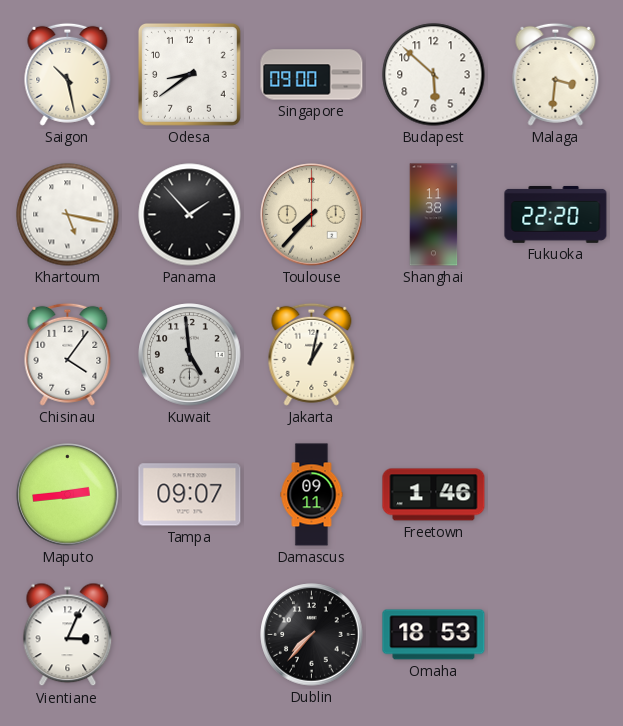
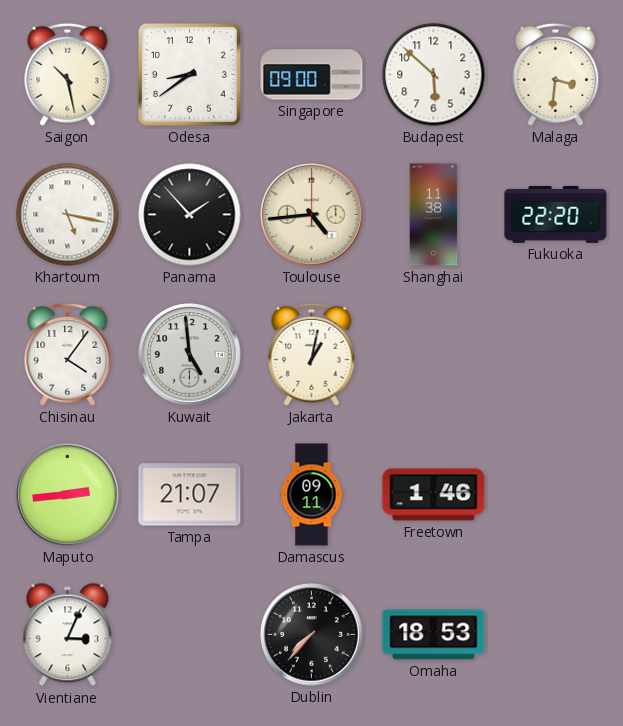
Toulouse: 7:37 -> 4:44
Tampa: 09:07 -> 21:07
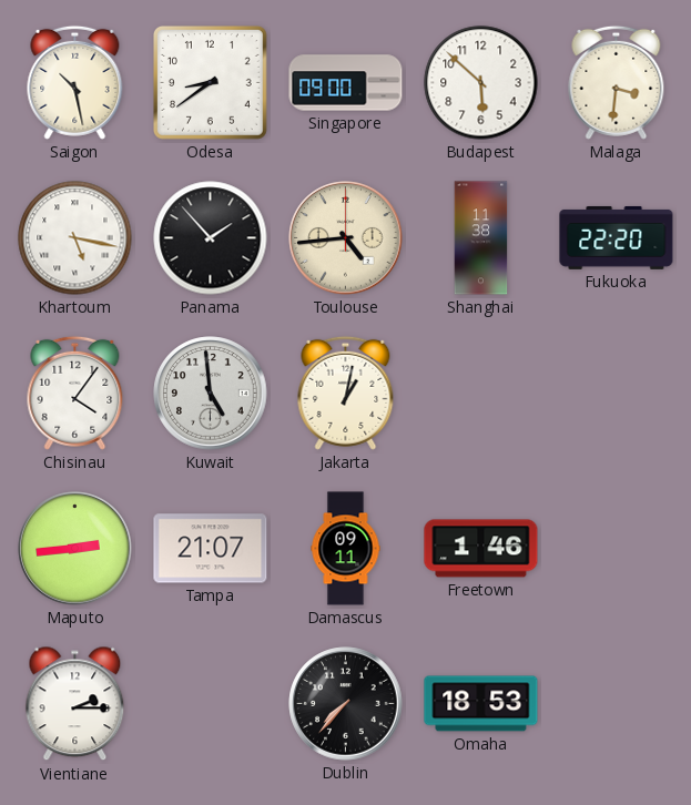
Vientiane: 3:04 -> 2:15
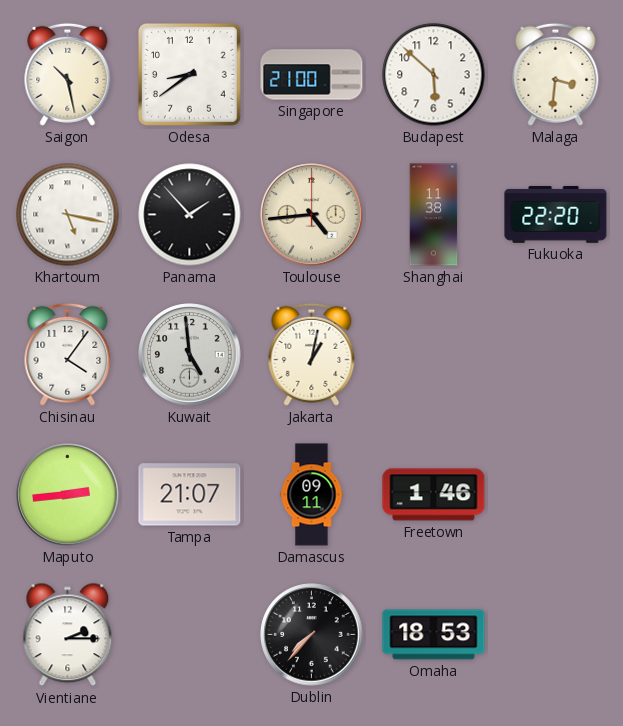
Singapore: 09:00 -> 21:00
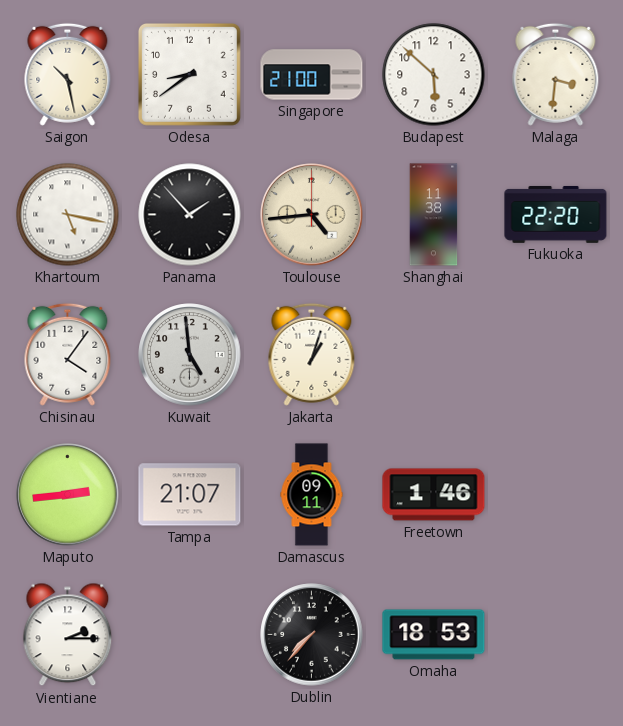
Jakarta: 1:02 -> 1:03
